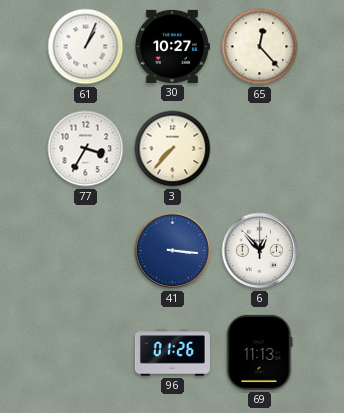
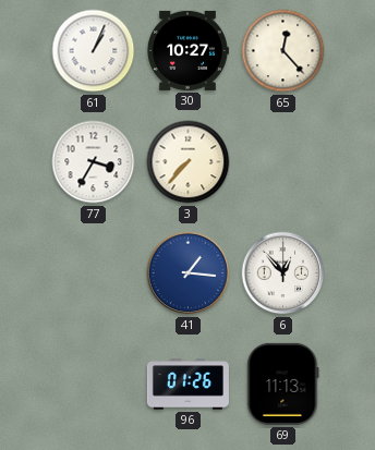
41: 3:16 -> 1:16
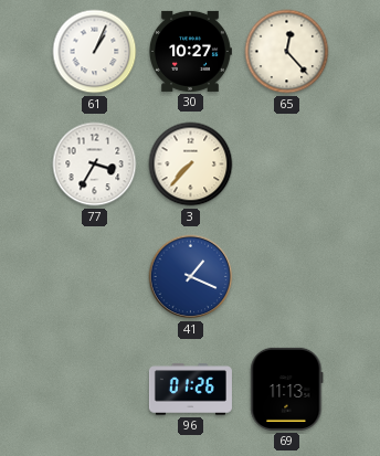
41: 1:16 -> 1:19
6: 12:53 -> none
